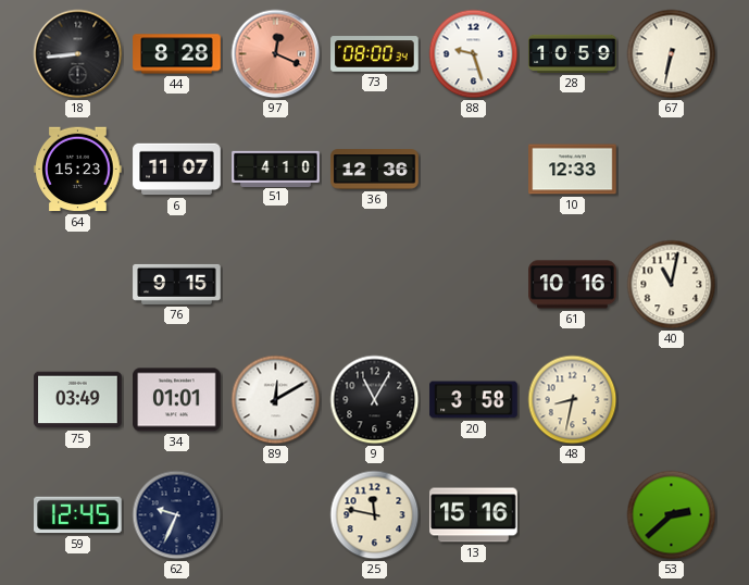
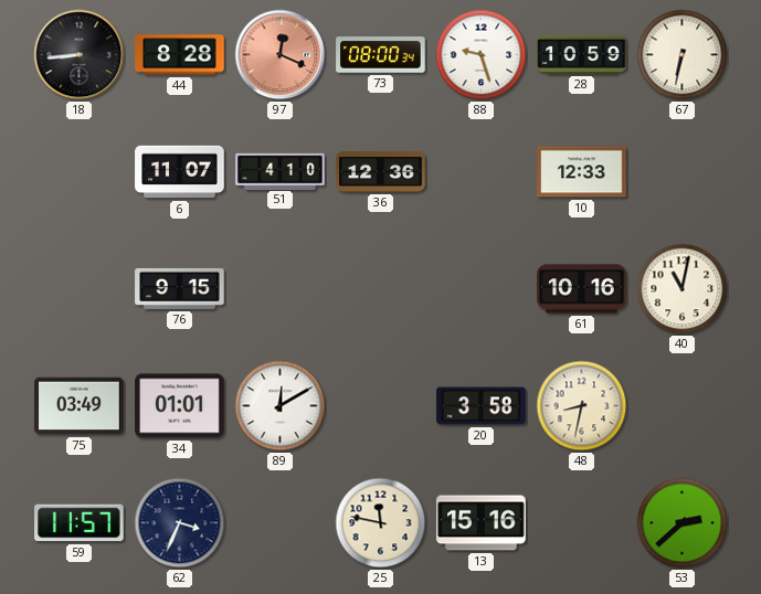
64: 15:23 -> none
9: 11:05 -> none
59: 12:45 -> 11:57
62: 9:34 -> 3:34
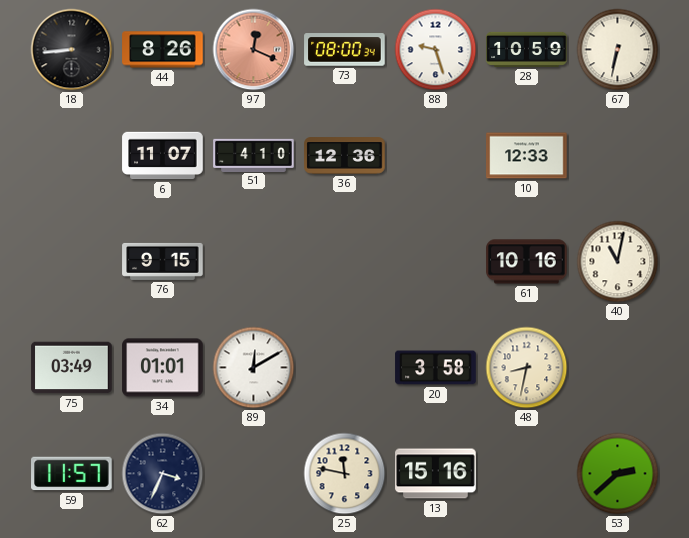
44: 8:28 -> 8:26
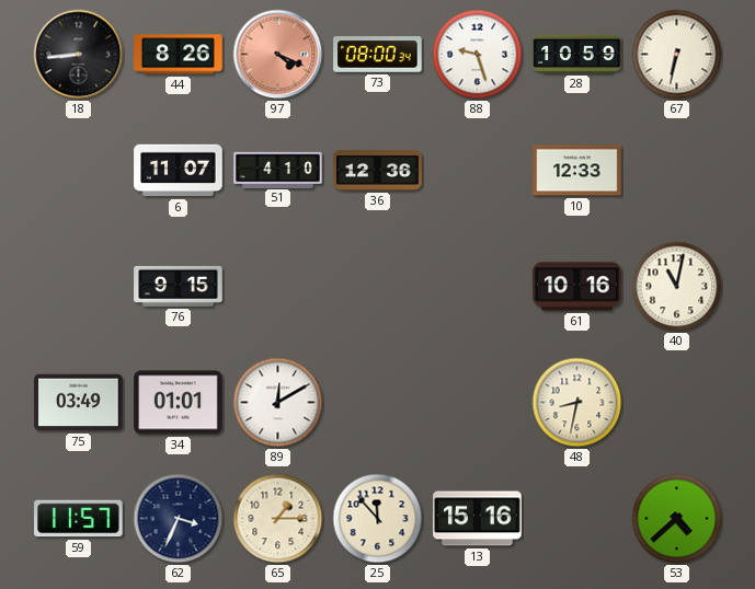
97: 12:19 -> 4:19
20: 3:58 -> none
65: none -> 1:15
25: 11:47 -> 11:53
53: 2:38 -> 4:38
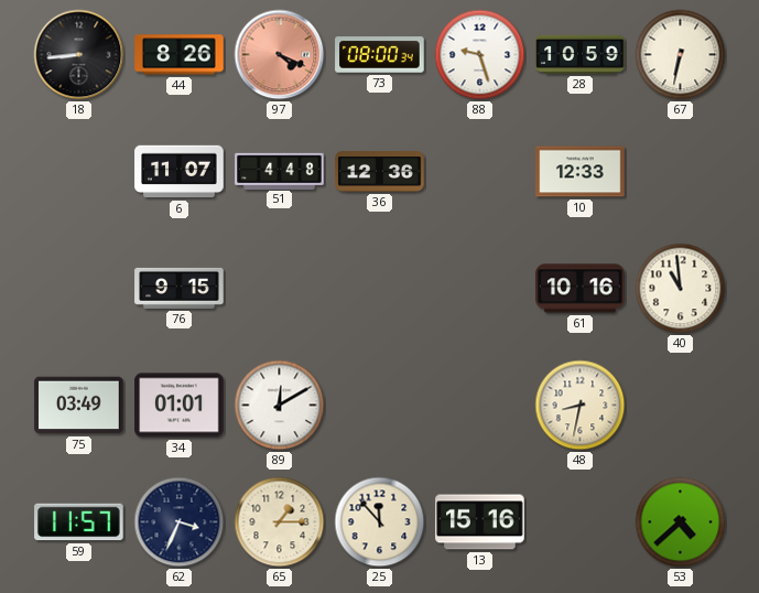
51: 4:10 -> 4:48
40: 11:02 -> 10:59
